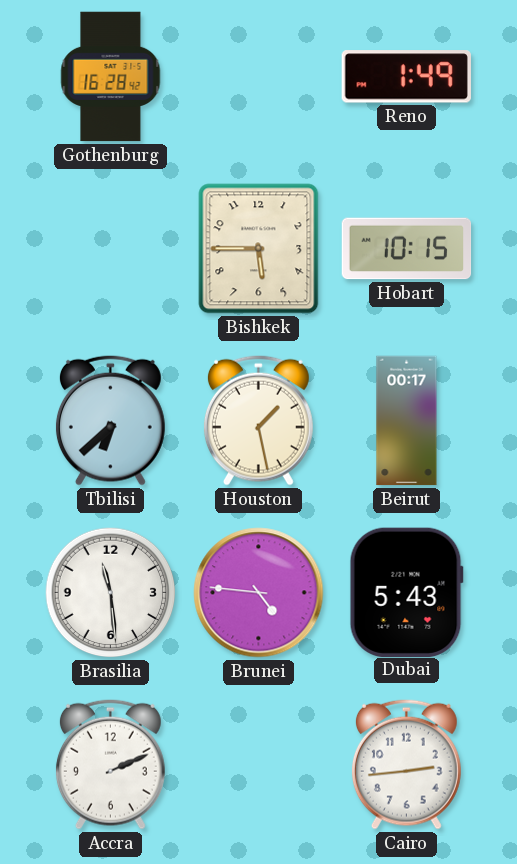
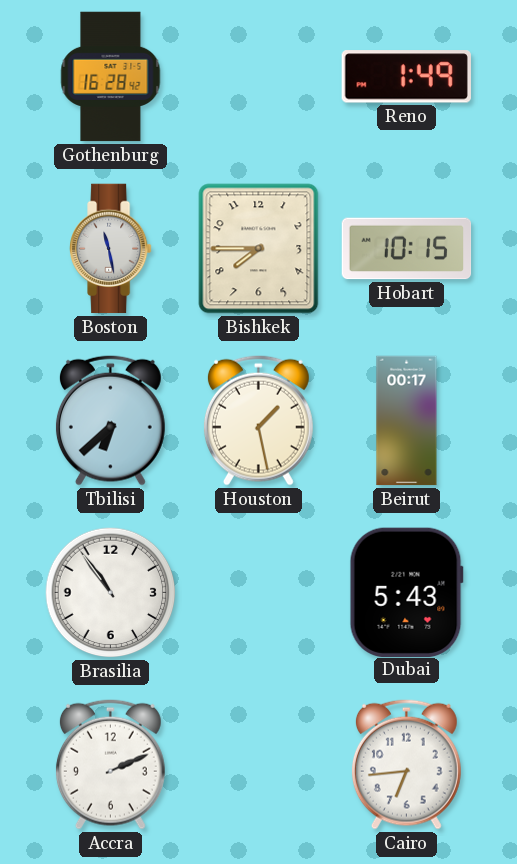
Boston: none -> 11:28
Bishkek: 5:45 -> 7:45
Brasilia: 11:29 -> 10:54
Brunei: 4:46 -> none
Cairo: 2:44 -> 6:44
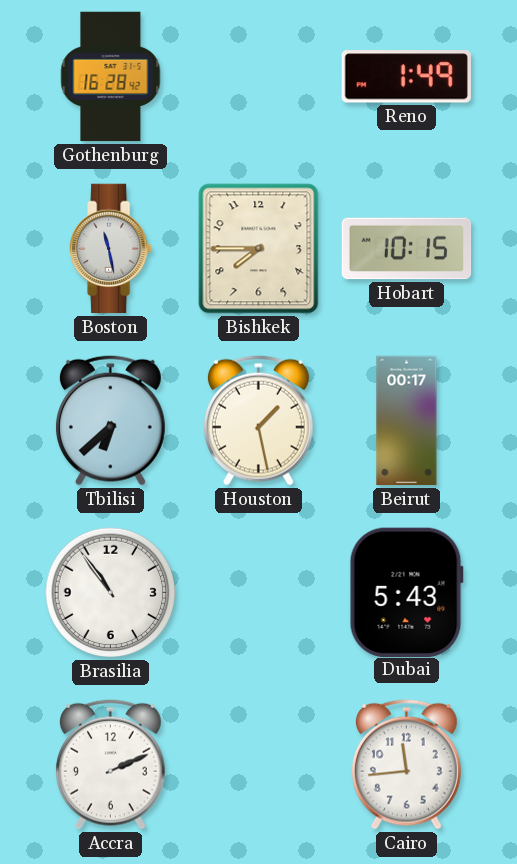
Cairo: 6:44 -> 11:44
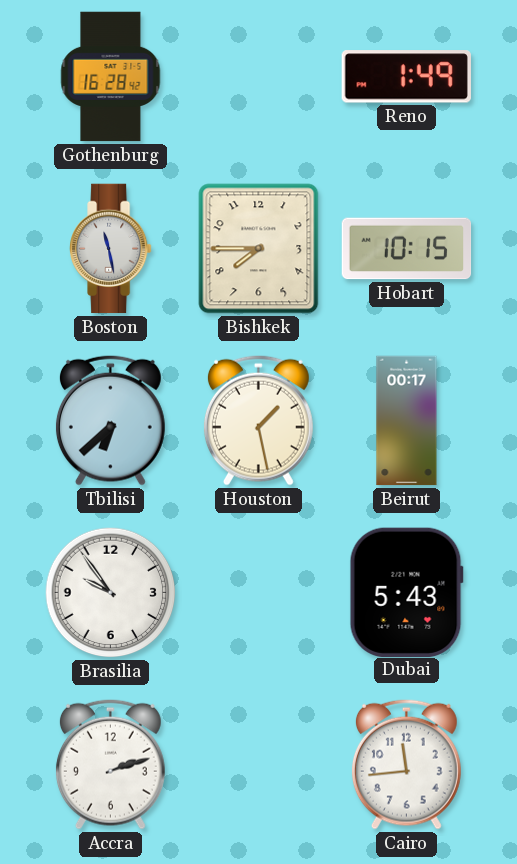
Brasilia: 10:54 -> 9:54
Accra: 2:11 -> 2:12
